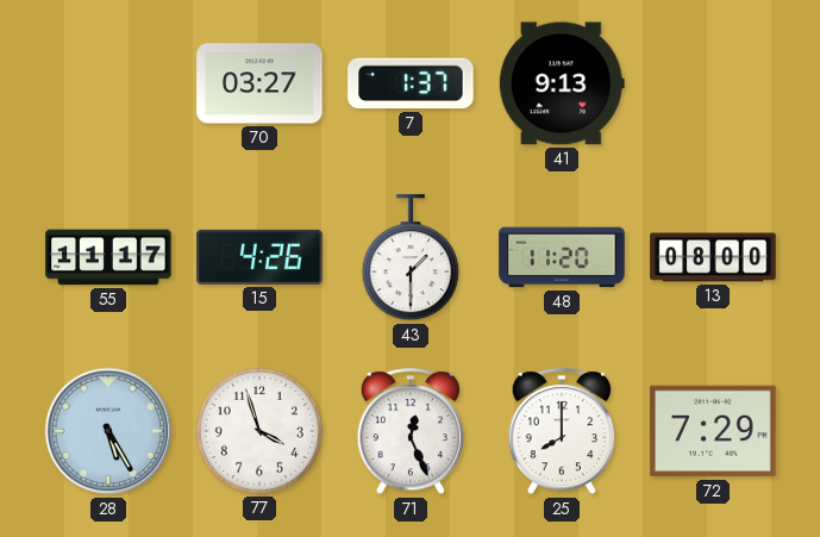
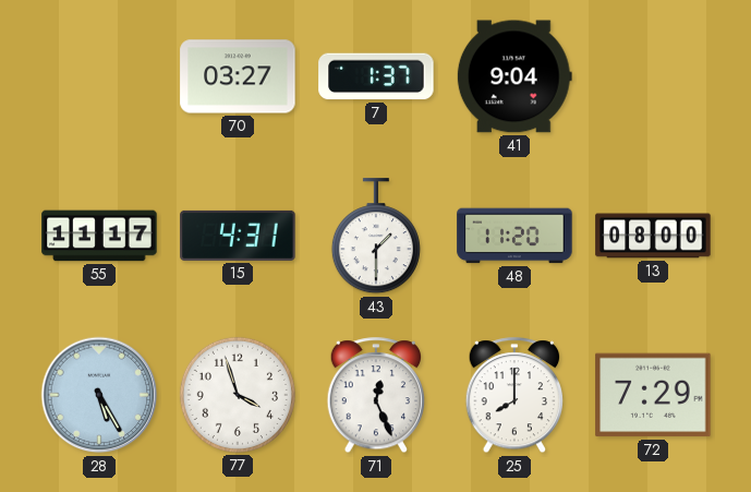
41: 9:13 -> 9:04
15: 4:26 -> 4:31
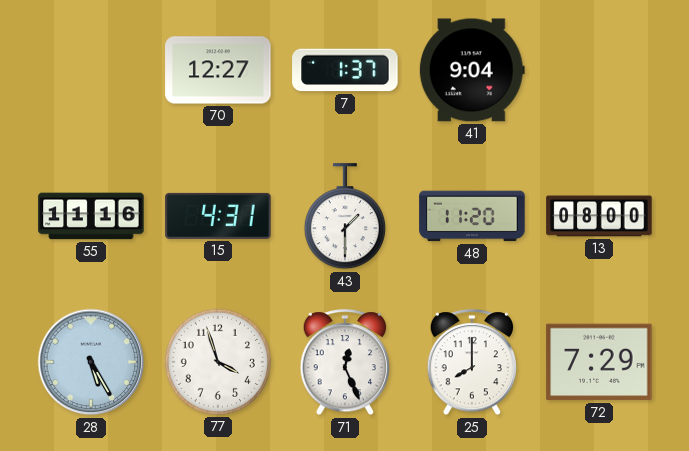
70: 03:27 -> 12:27
55: 11:17 -> 11:16
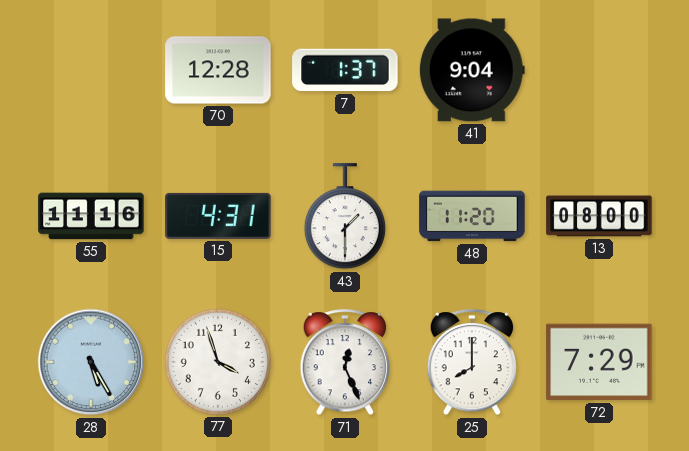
70: 12:27 -> 12:28
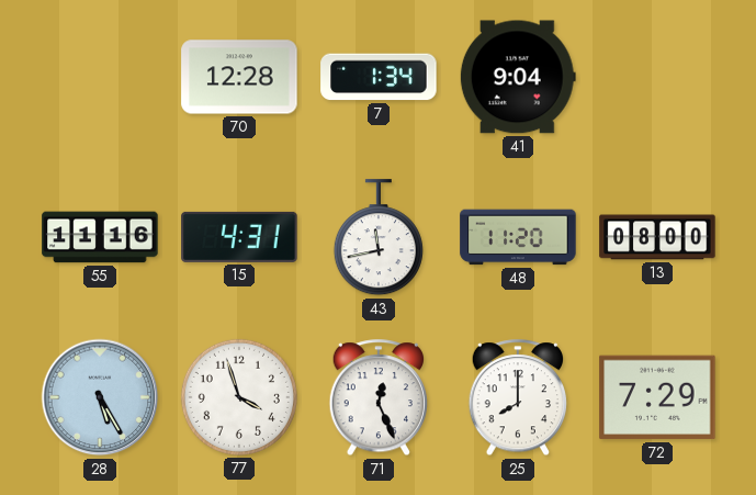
7: 1:37 -> 1:34
43: 1:30 -> 11:43
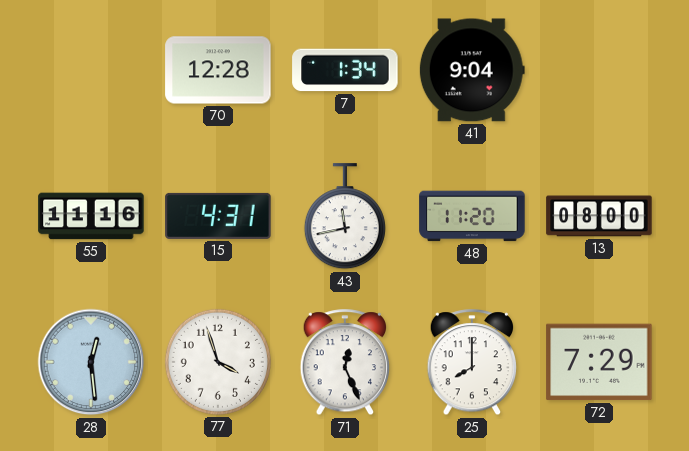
28: 5:25 -> 12:29
